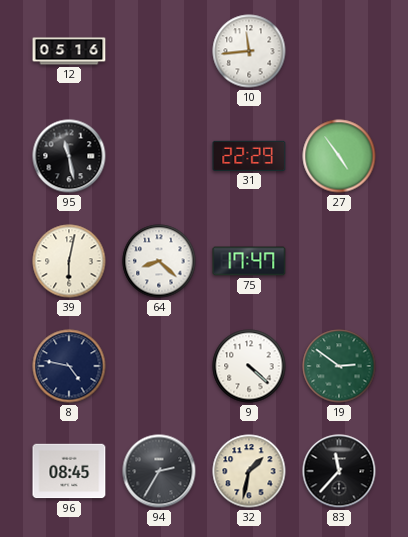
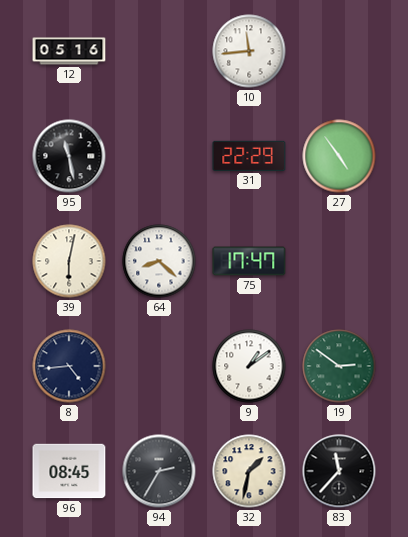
8: 4:47 -> 4:44
9: 4:22 -> 1:09
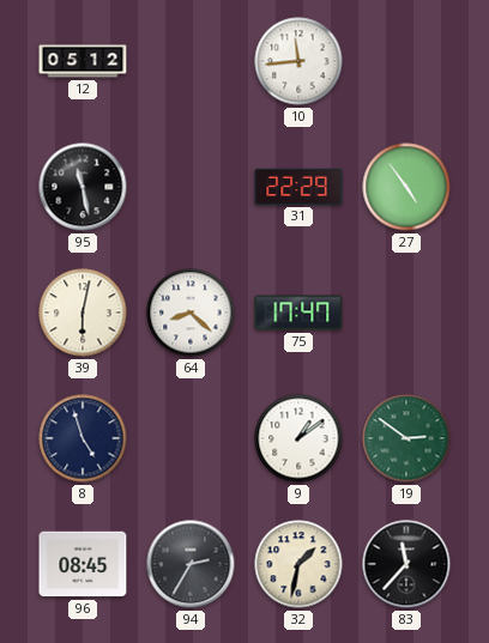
12: 05:16 -> 05:12
8: 4:44 -> 4:57
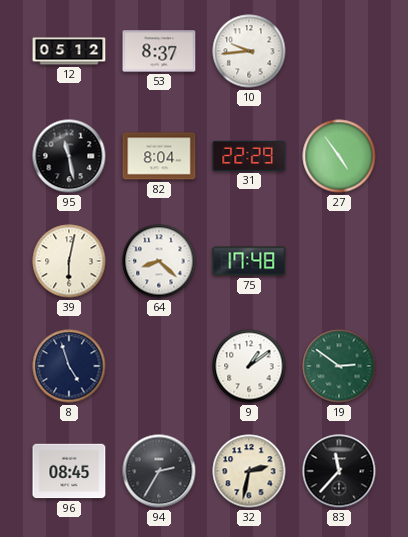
53: none -> 8:37
10: 11:44 -> 9:44
82: none -> 8:04
75: 17:47 -> 17:48
32: 1:32 -> 2:32
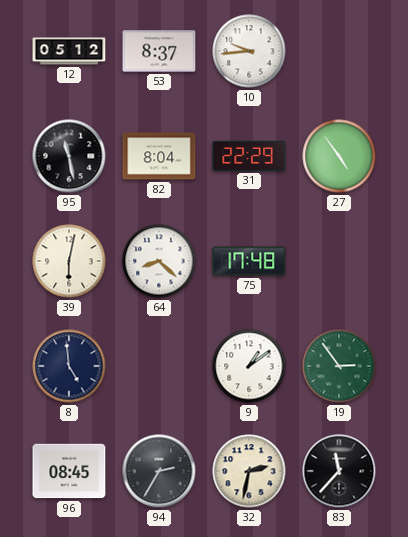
8: 4:57 -> 4:59
19: 2:51 -> 2:54
